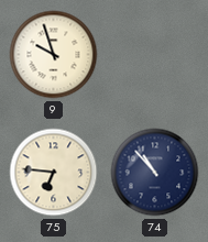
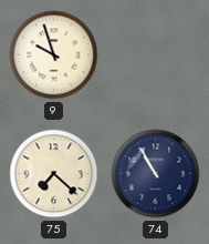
75: 6:46 -> 7:22
74: 10:53 -> 10:55
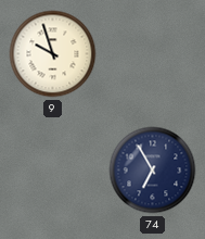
75: 7:22 -> none
74: 10:55 -> 6:55
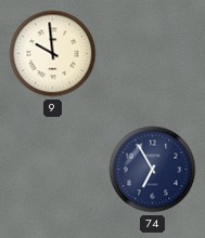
9: 9:57 -> 9:59
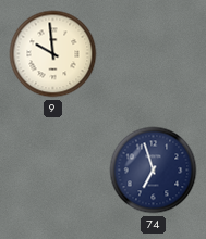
74: 6:55 -> 6:57
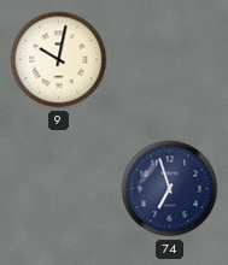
9: 9:59 -> 10:02
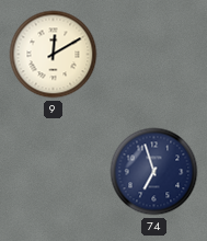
9: 10:02 -> 12:10
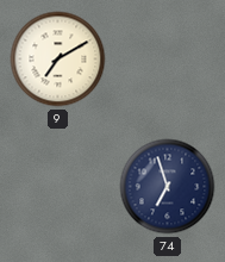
9: 12:10 -> 7:10
